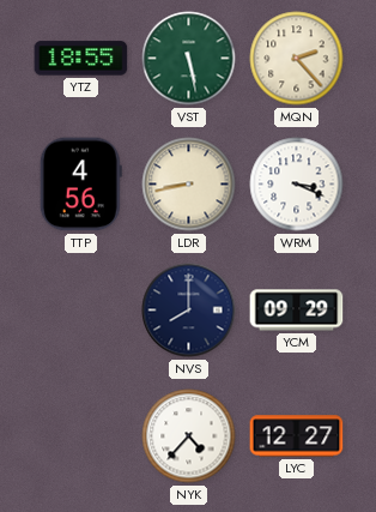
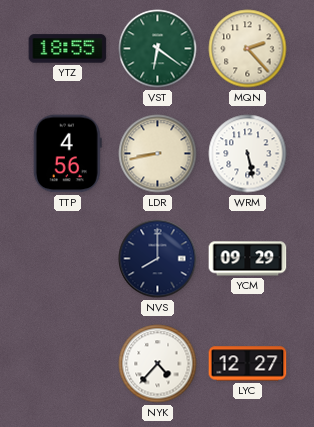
VST: 5:28 -> 6:21
WRM: 3:19 -> 5:28
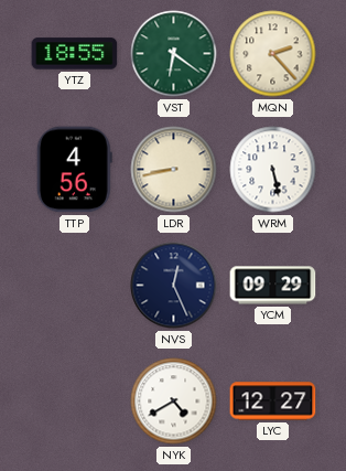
NVS: 8:00 -> 12:26
NYK: 4:37 -> 4:40
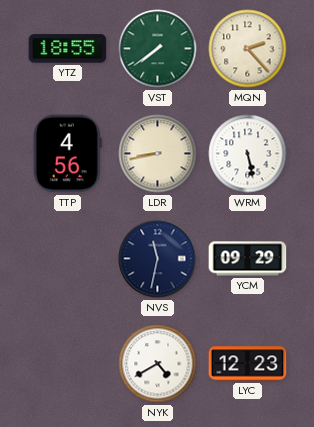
VST: 6:21 -> 7:39
NVS: 12:26 -> 11:32
LYC: 12:27 -> 12:23
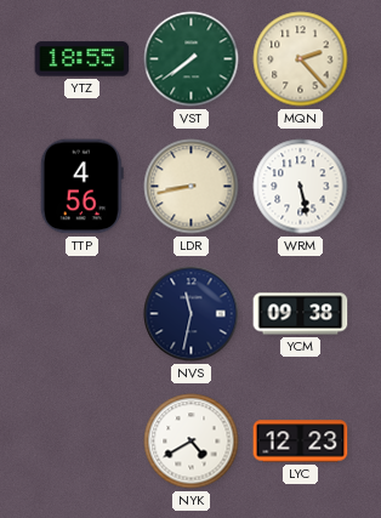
YCM: 09:29 -> 09:38
